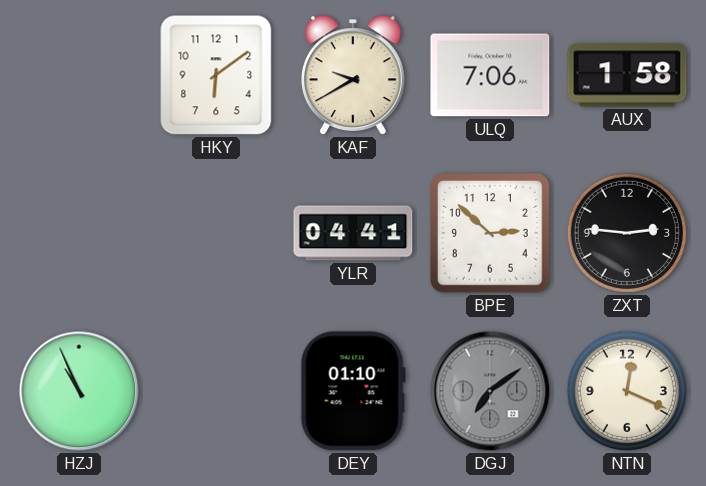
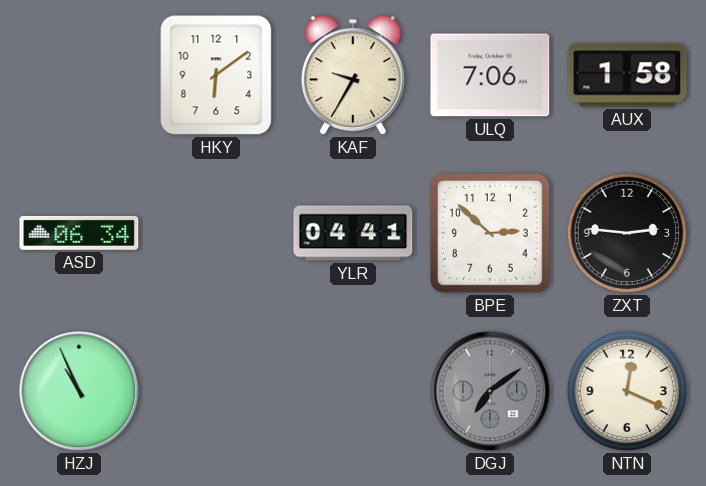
KAF: 9:40 -> 9:35
ASD: none -> 06:34
DEY: 01:10 -> none
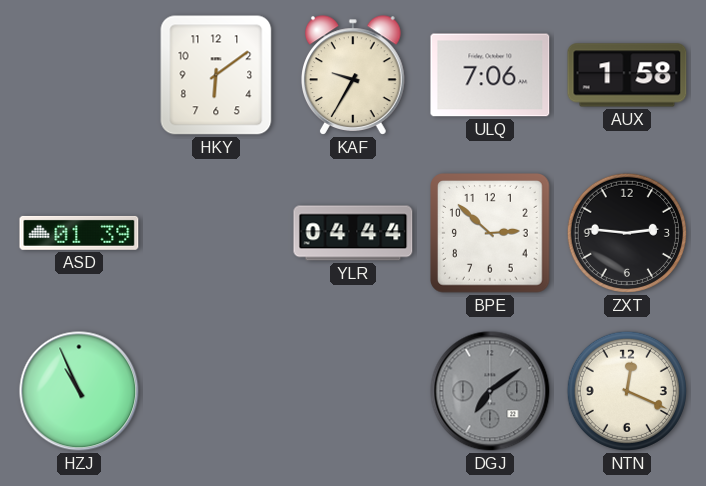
ASD: 06:34 -> 01:39
YLR: 04:41 -> 04:44
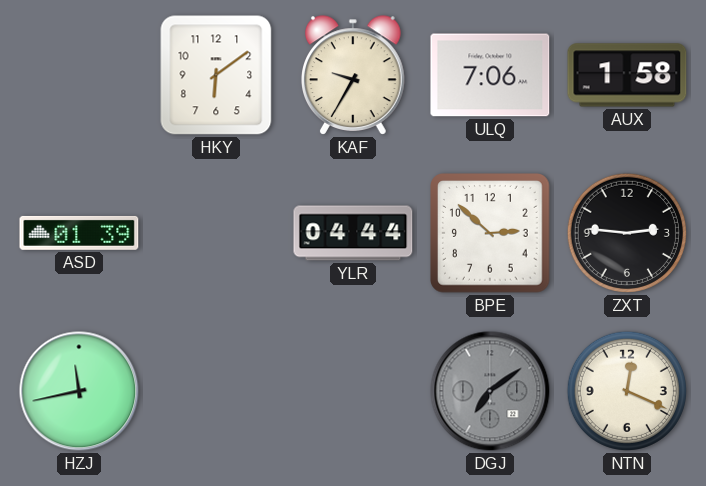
HZJ: 10:56 -> 11:43
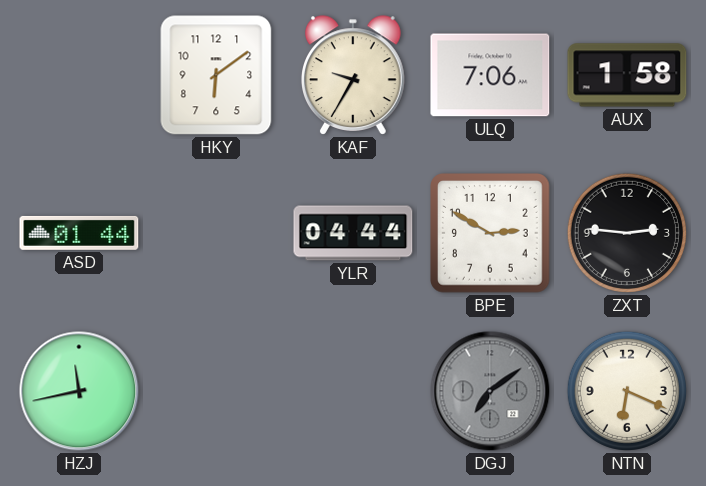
ASD: 01:39 -> 01:44
BPE: 2:52 -> 2:50
NTN: 12:19 -> 6:19
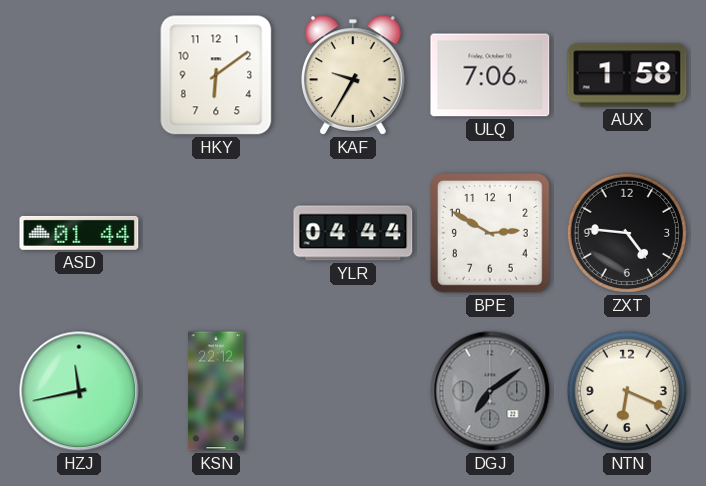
ZXT: 2:46 -> 4:46
KSN: none -> 22:12
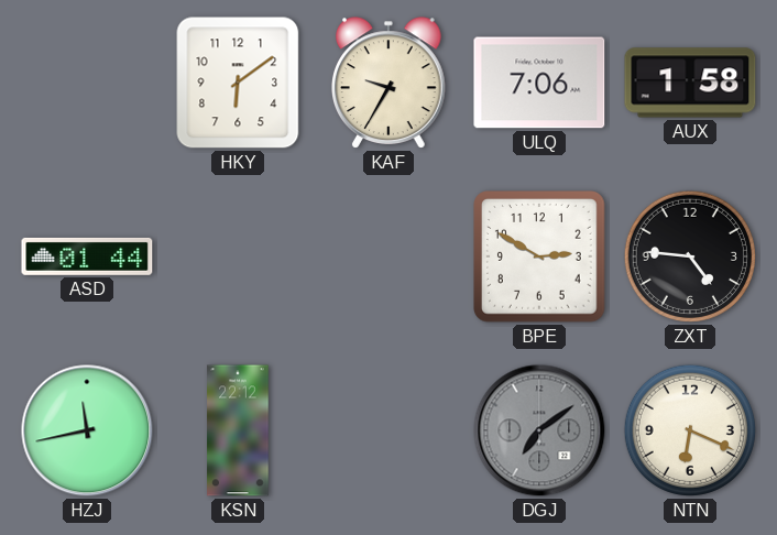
YLR: 04:44 -> none
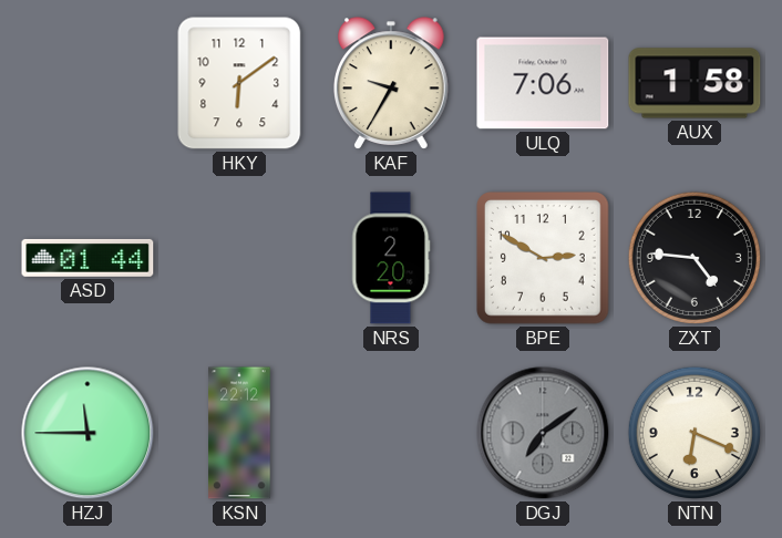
NRS: none -> 2:20
HZJ: 11:43 -> 11:45
